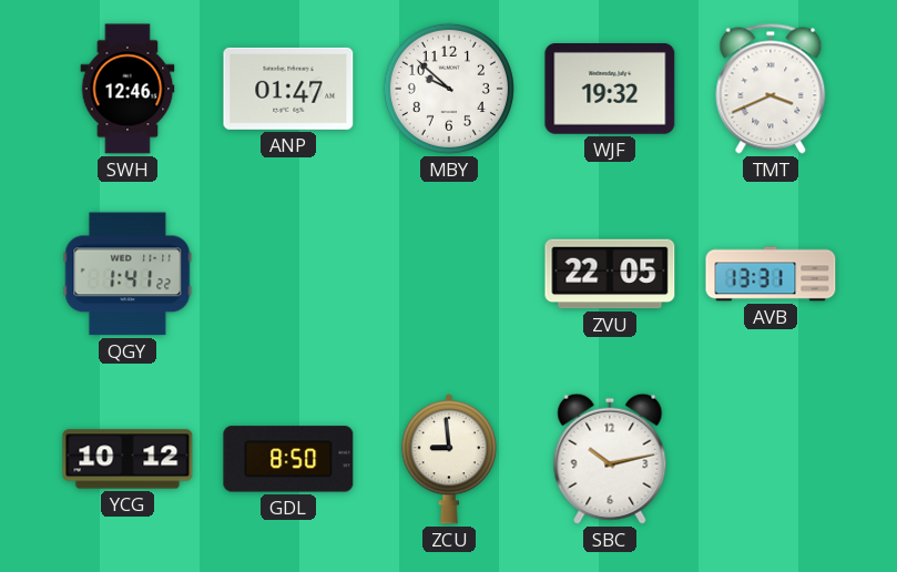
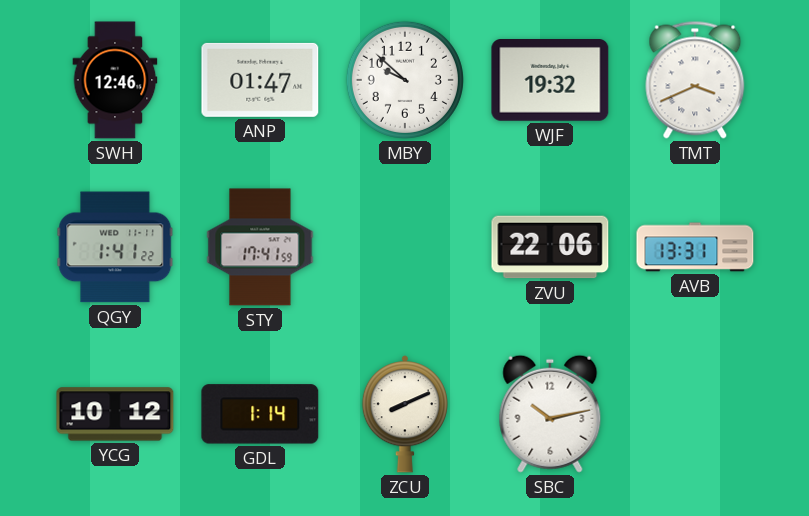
STY: none -> 17:41
ZVU: 22:05 -> 22:06
GDL: 8:50 -> 1:14
ZCU: 8:59 -> 8:11
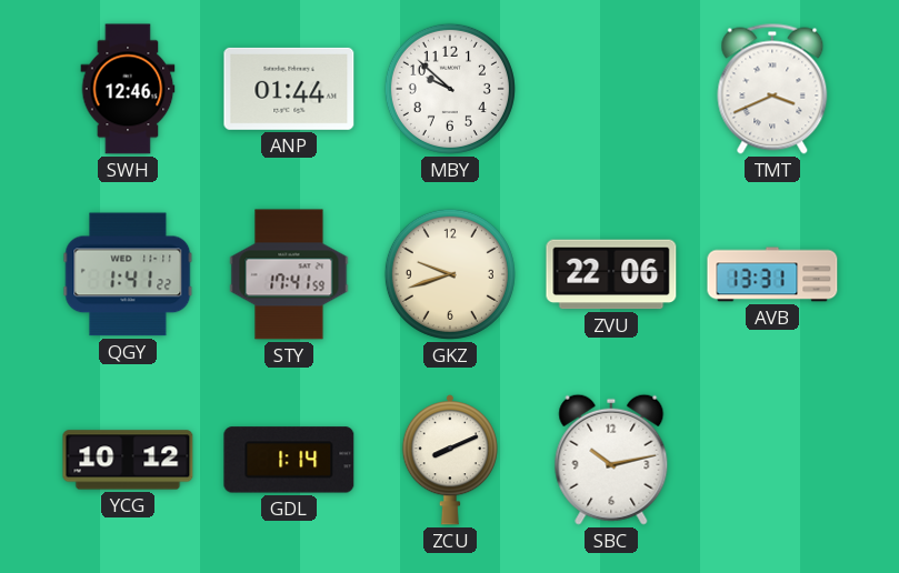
ANP: 01:47 -> 01:44
WJF: 19:32 -> none
GKZ: none -> 9:42
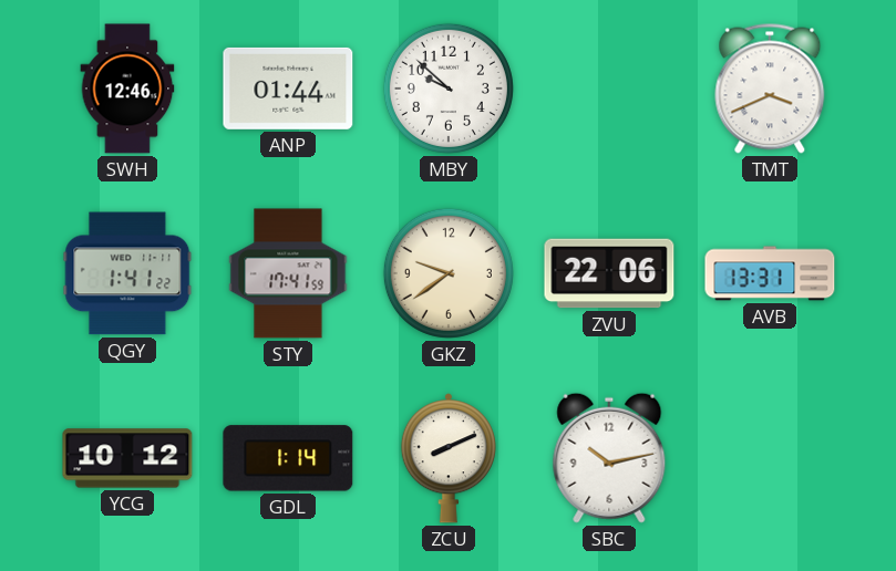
GKZ: 9:42 -> 9:39
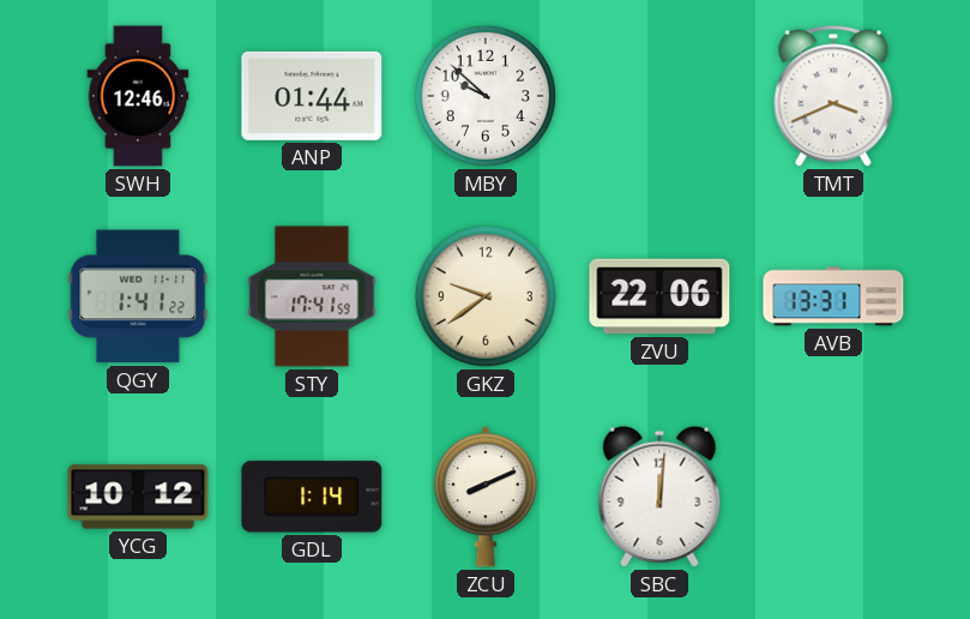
SBC: 10:13 -> 12:01
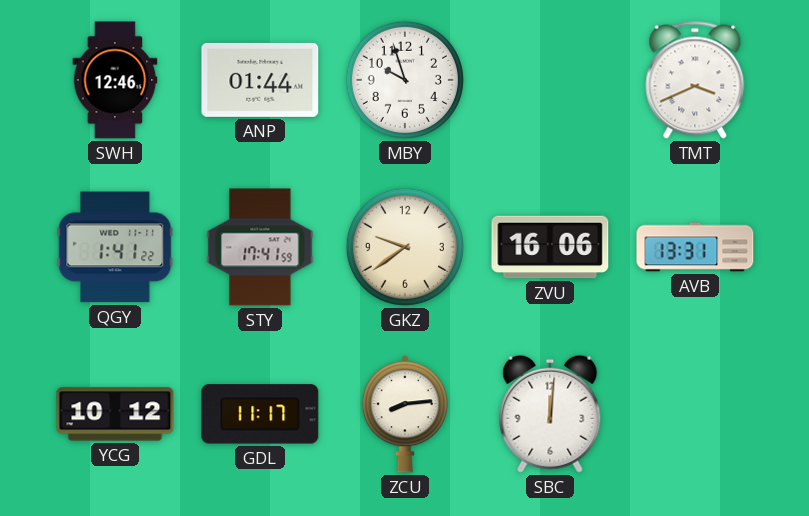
MBY: 9:52 -> 9:57
ZVU: 22:06 -> 16:06
GDL: 1:14 -> 11:17
ZCU: 8:11 -> 8:14
